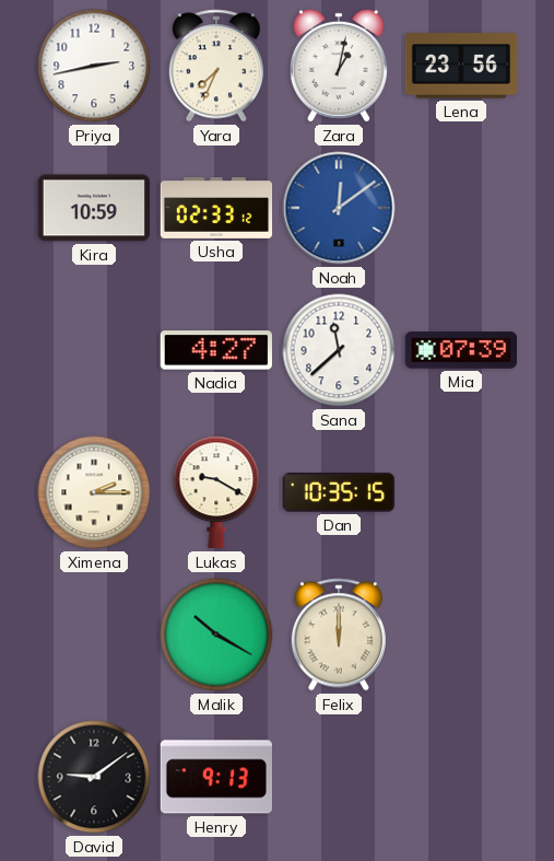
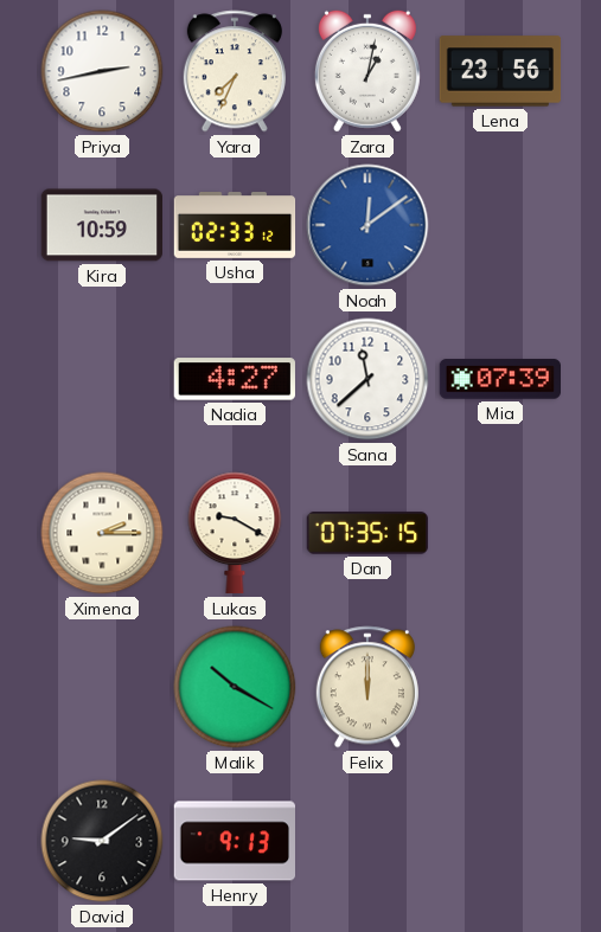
Dan: 10:35 -> 07:35
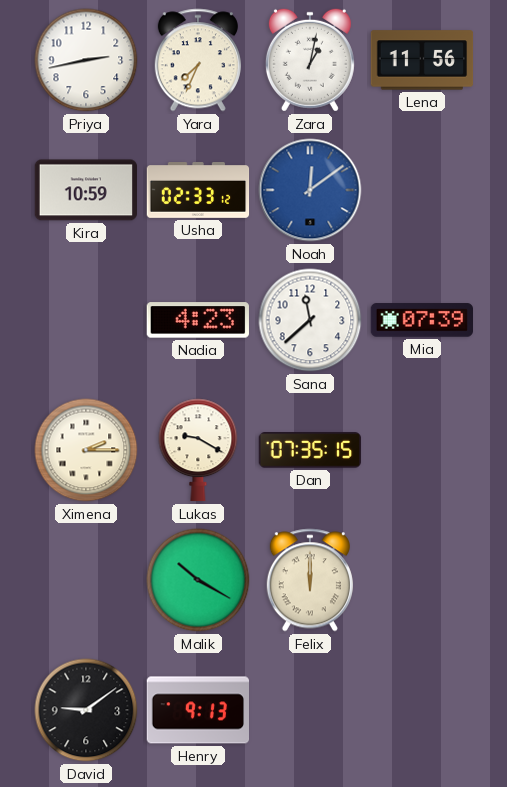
Lena: 23:56 -> 11:56
Nadia: 4:27 -> 4:23
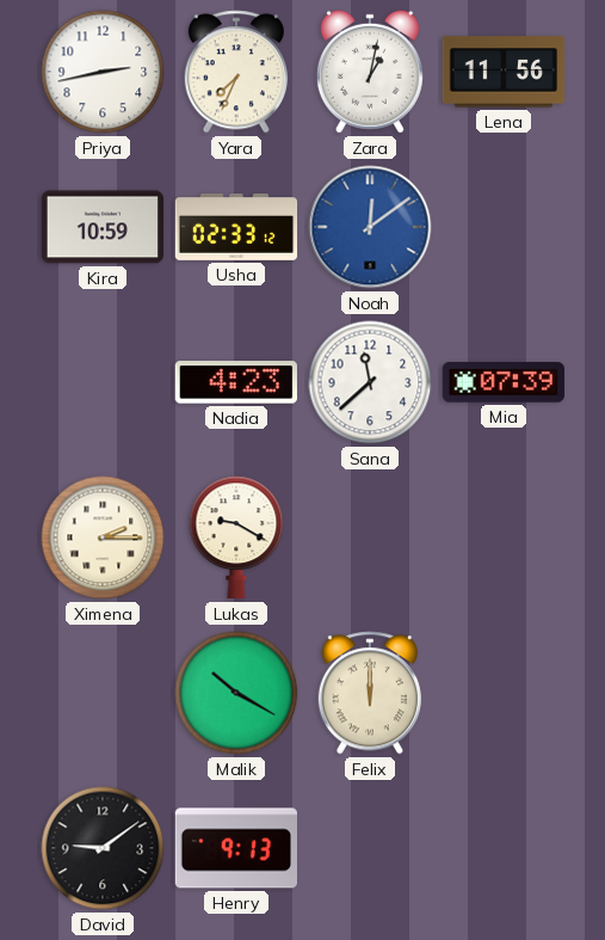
Dan: 07:35 -> none
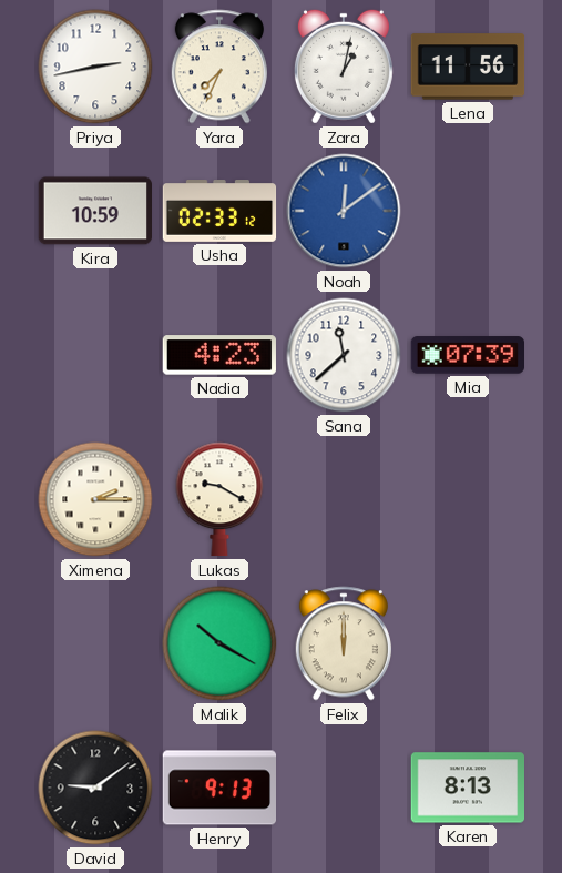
Karen: none -> 8:13
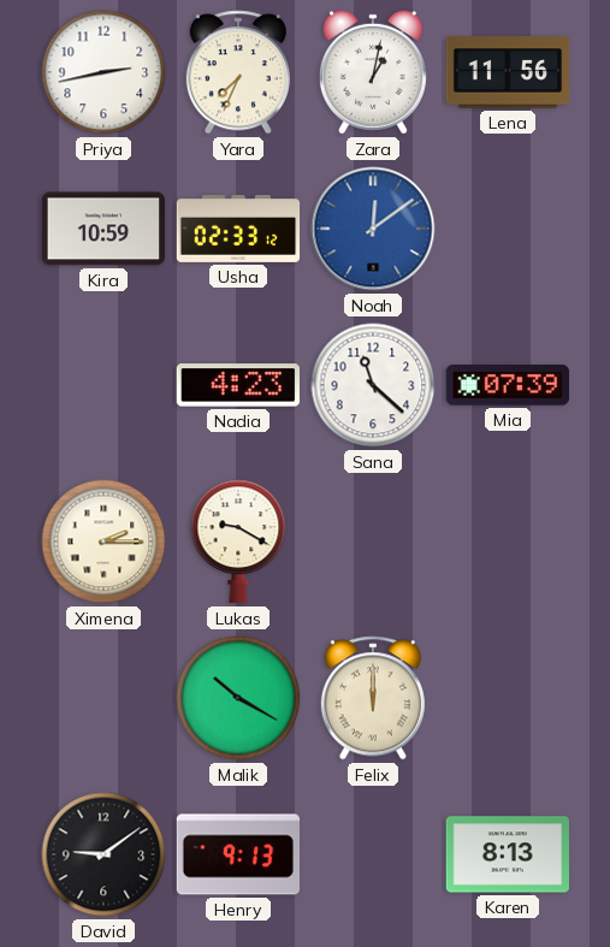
Sana: 11:38 -> 11:22
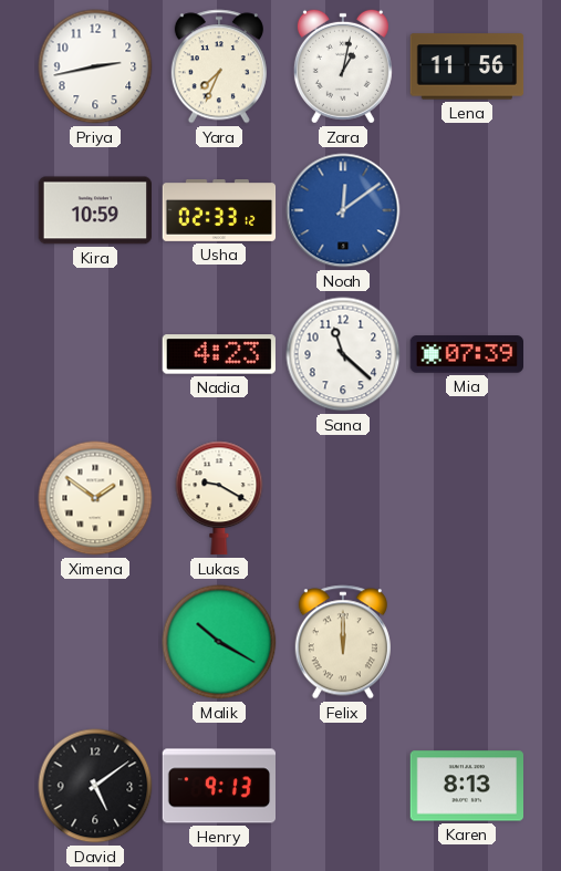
Ximena: 2:15 -> 1:51
David: 9:09 -> 5:09
